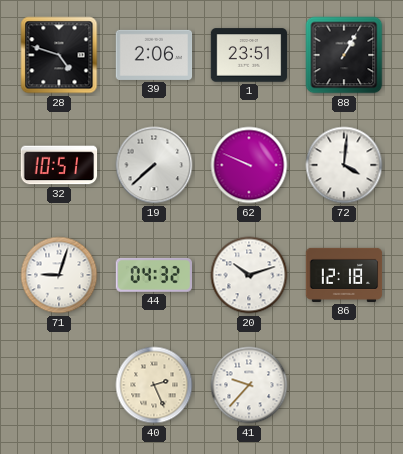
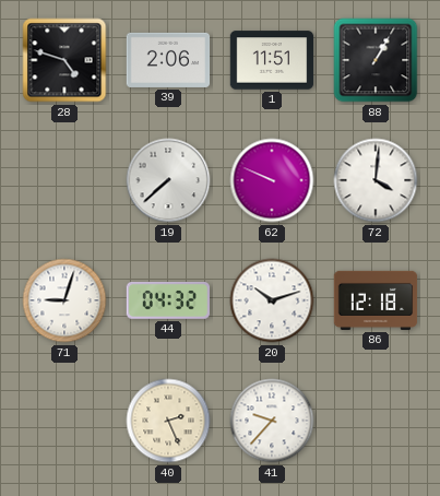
1: 23:51 -> 11:51
32: 10:51 -> none
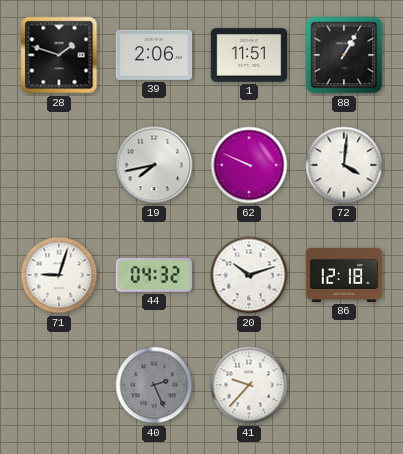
28: 4:48 -> 1:48
19: 7:38 -> 7:43
40 dial: cream -> grey
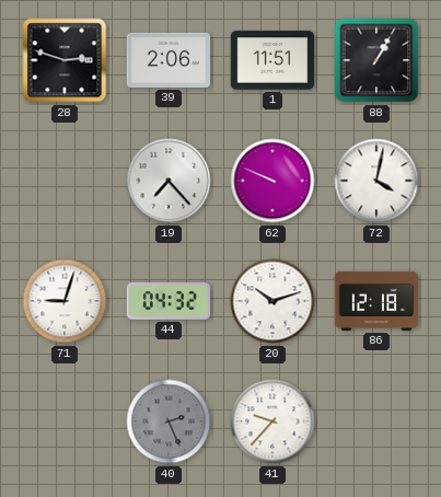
28: 1:48 -> 2:48
19: 7:43 -> 7:23
72: 4:01 -> 4:02
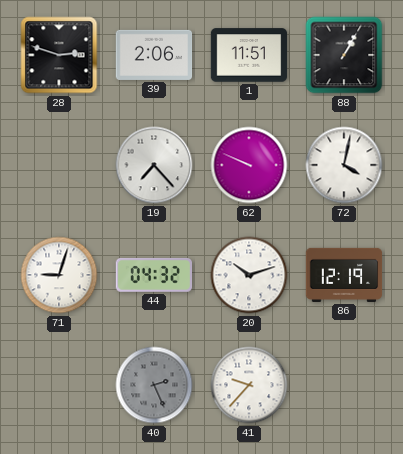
86: 12:18 -> 12:19
